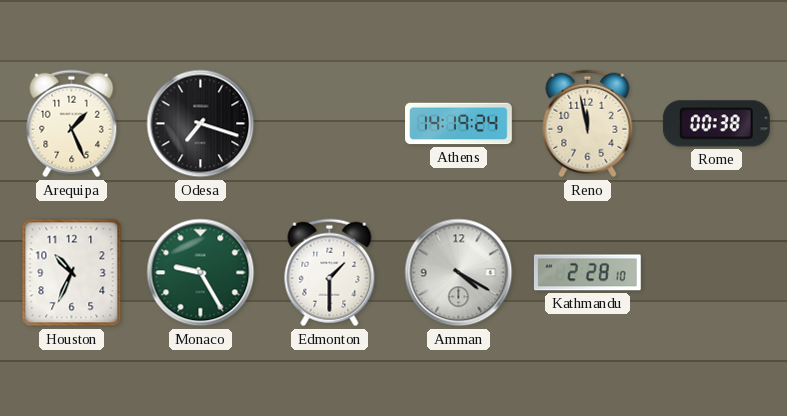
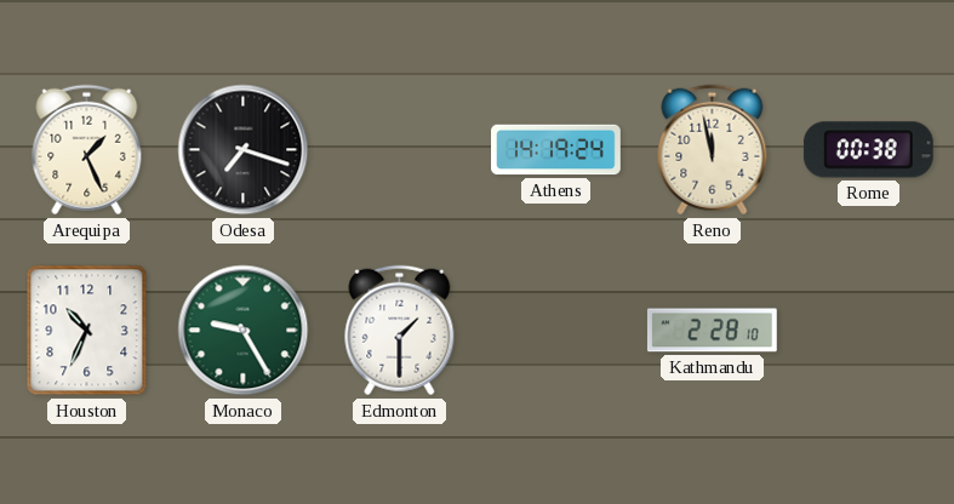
Amman: 4:20 -> none
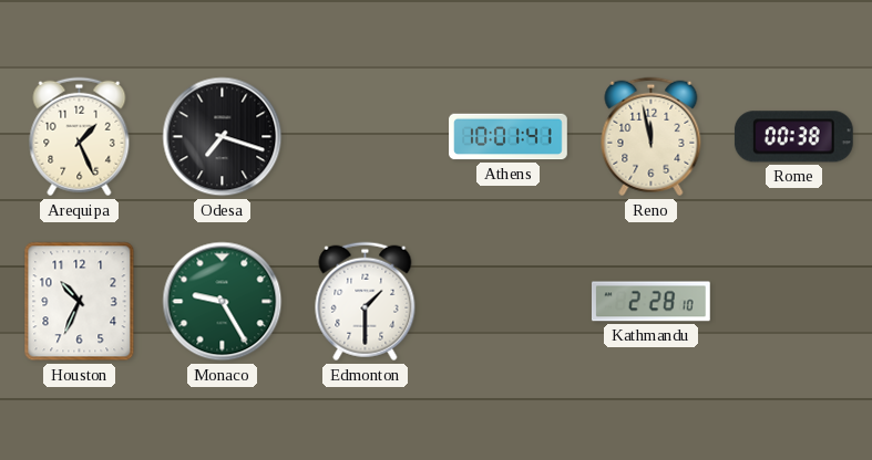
Athens: 14:19 -> 10:01
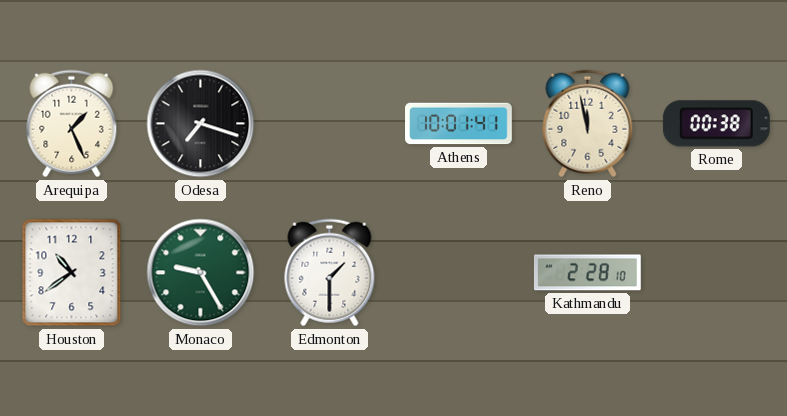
Houston: 10:34 -> 10:39
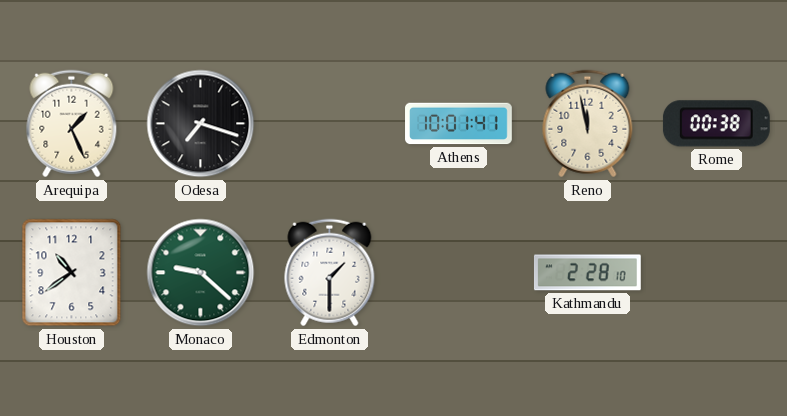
Monaco: 9:25 -> 9:22
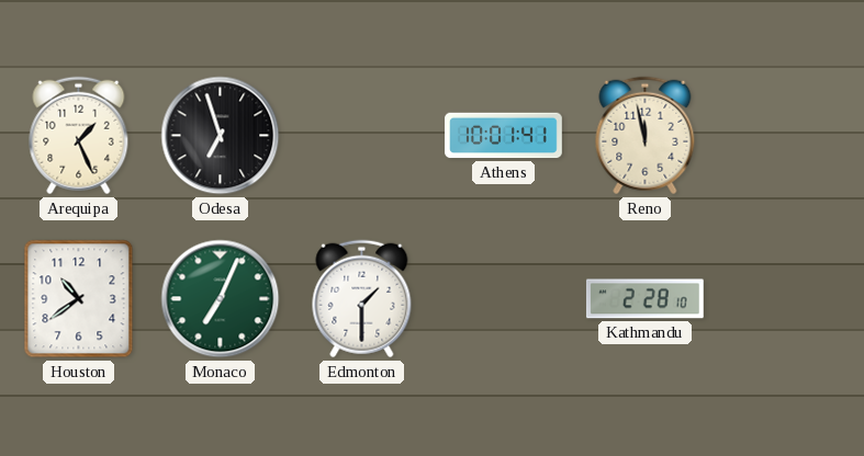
Odesa: 7:18 -> 6:57
Rome: 00:38 -> none
Monaco: 9:22 -> 7:04
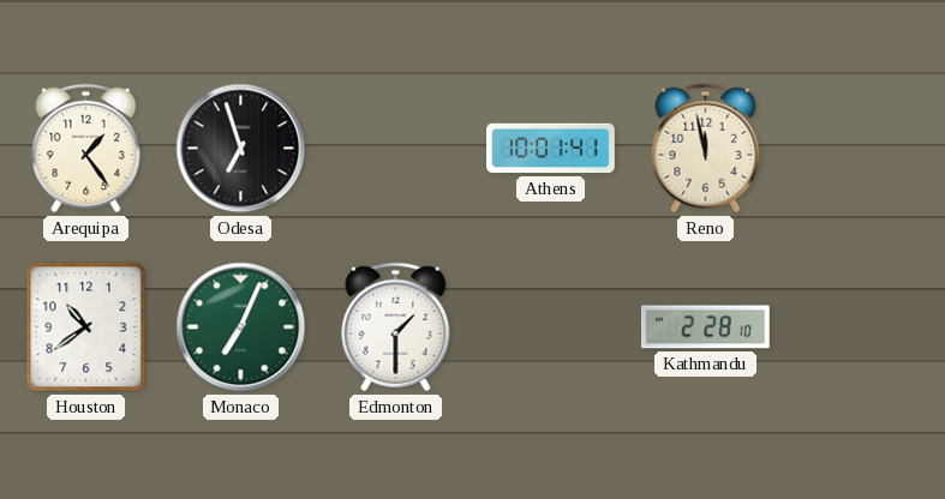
Arequipa: 1:26 -> 1:24
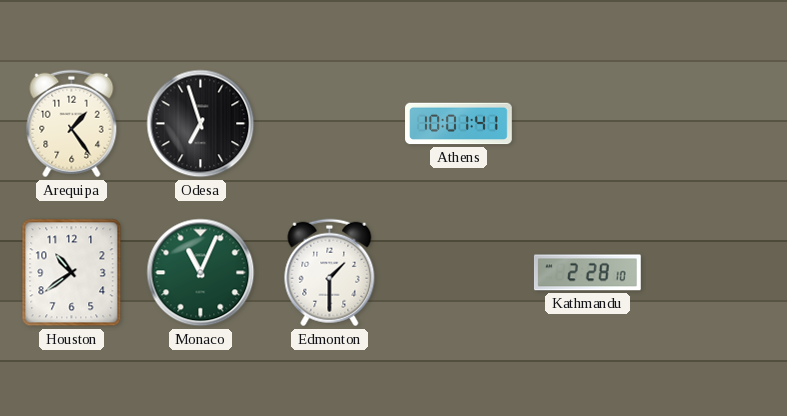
Reno: 11:58 -> none
Monaco: 7:04 -> 11:04
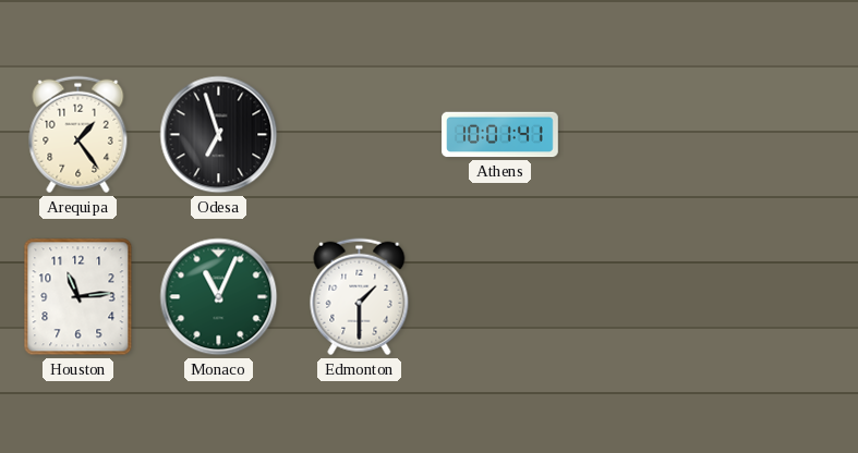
Houston: 10:39 -> 11:14
Kathmandu: 2:28 -> none
